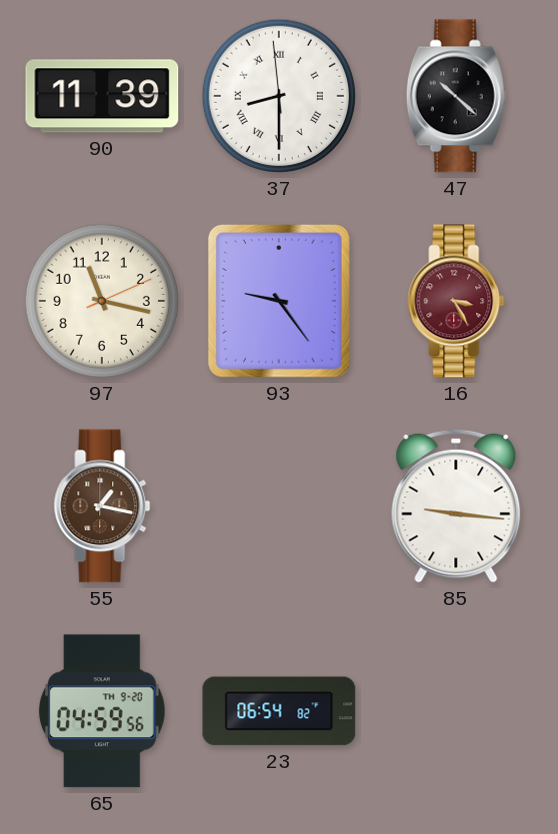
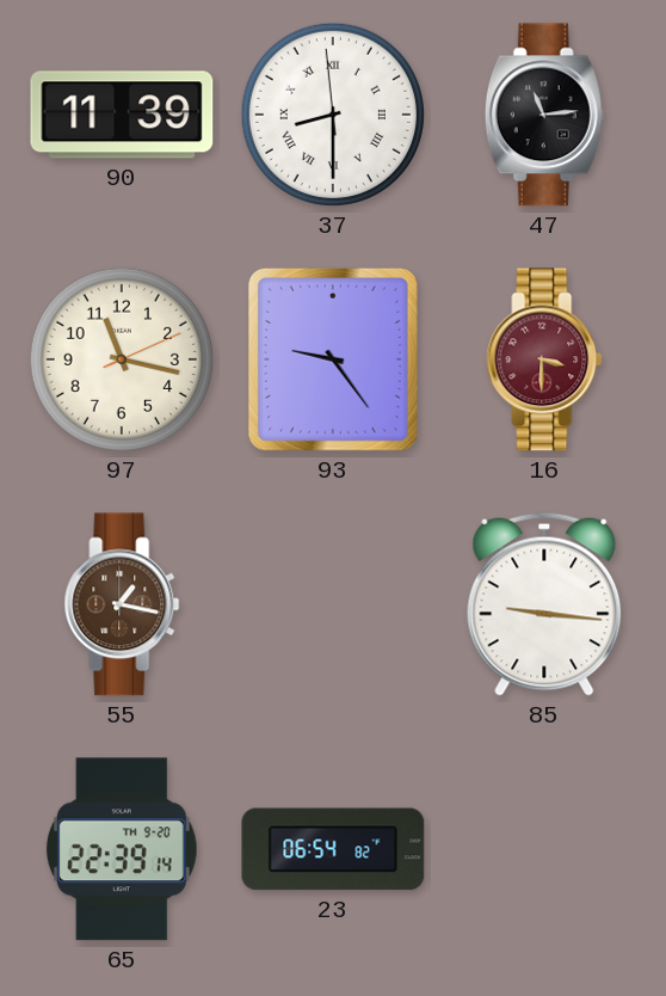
47: 10:22 -> 11:14
16: 3:25 -> 3:30
65: 04:59 -> 22:39
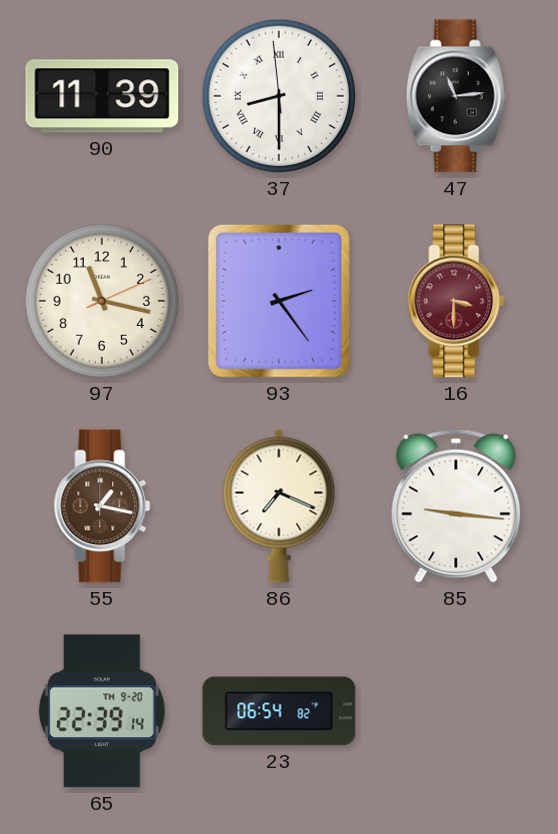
93: 9:24 -> 2:24
86: none -> 7:19
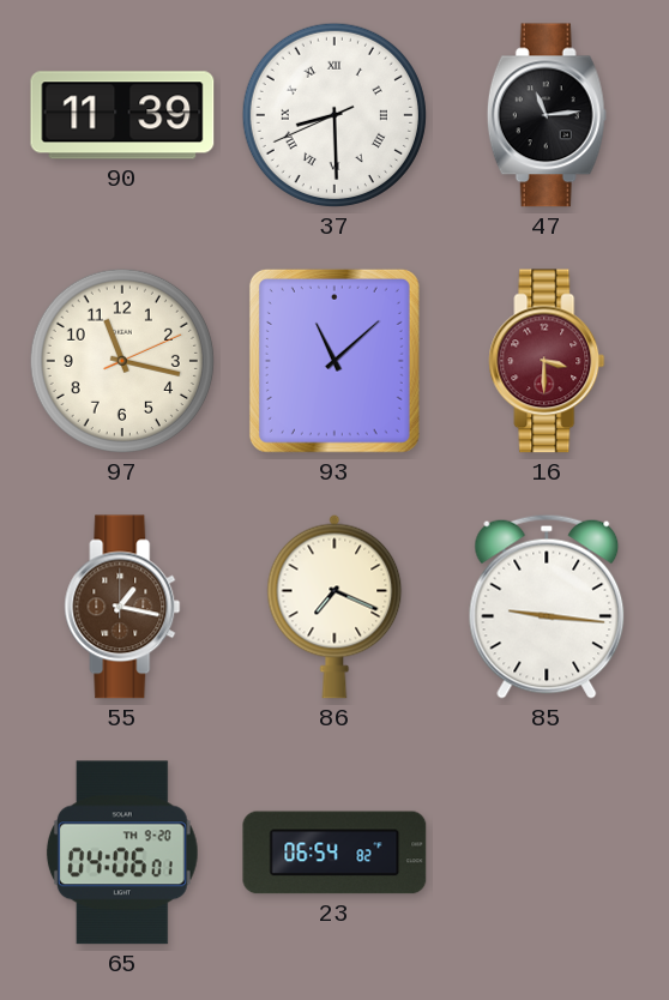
37: 8:29:59 -> 8:29:41
93: 2:24 -> 11:08
65: 22:39 -> 04:06
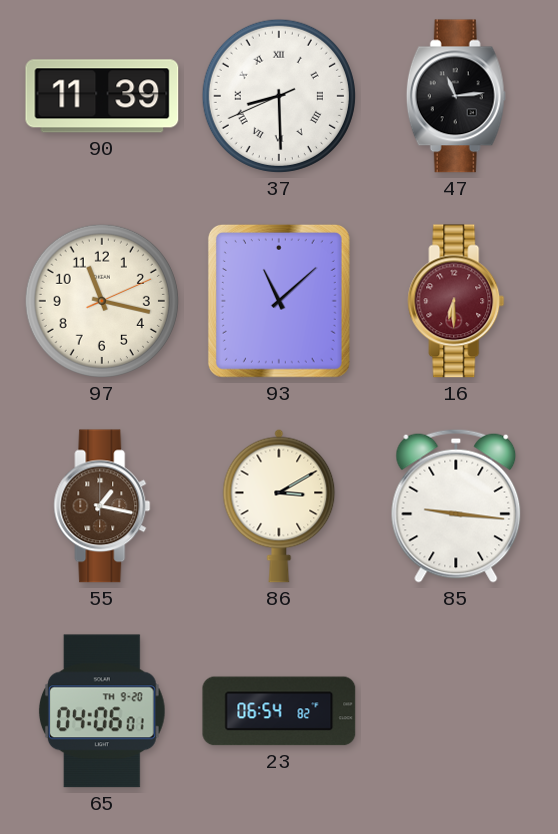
16: 3:30 -> 6:30
86: 7:19 -> 3:10
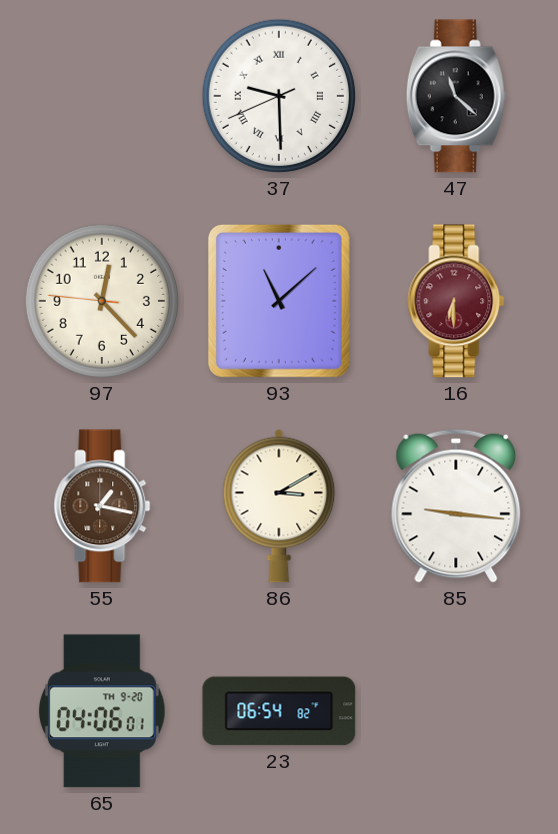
90: 11:39 -> none
37: 8:29 -> 9:29
47: 11:14 -> 11:22
97: 11:17 -> 12:22
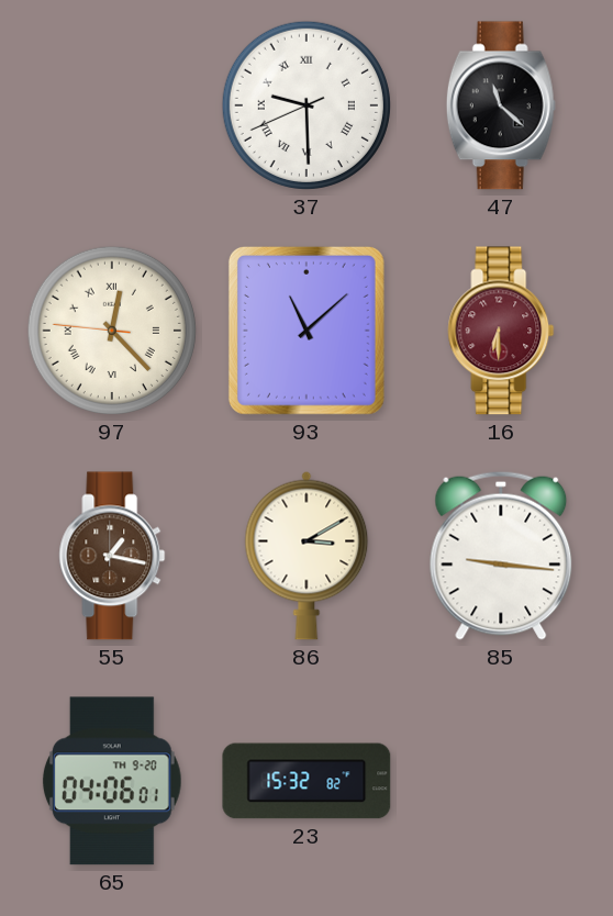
97 numerals: Arabic -> Roman
23: 06:54 -> 15:32
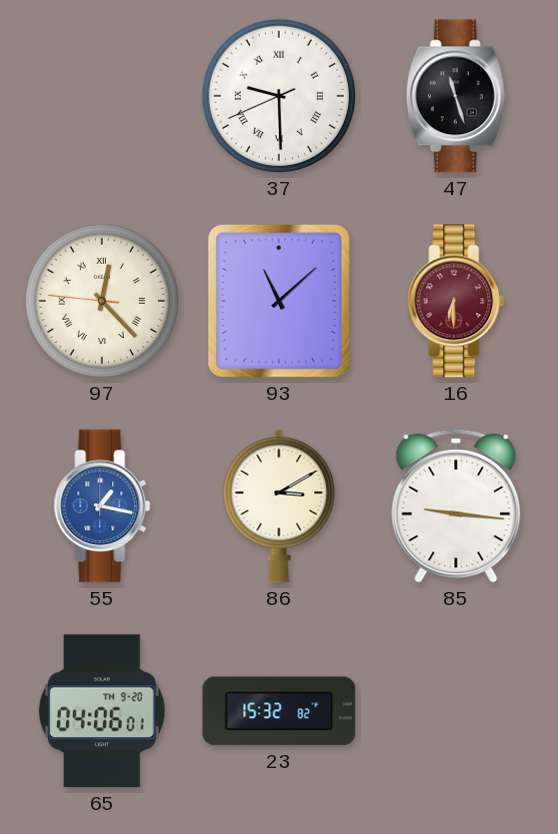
47: 11:22 -> 11:27
55 dial: brown -> blue
